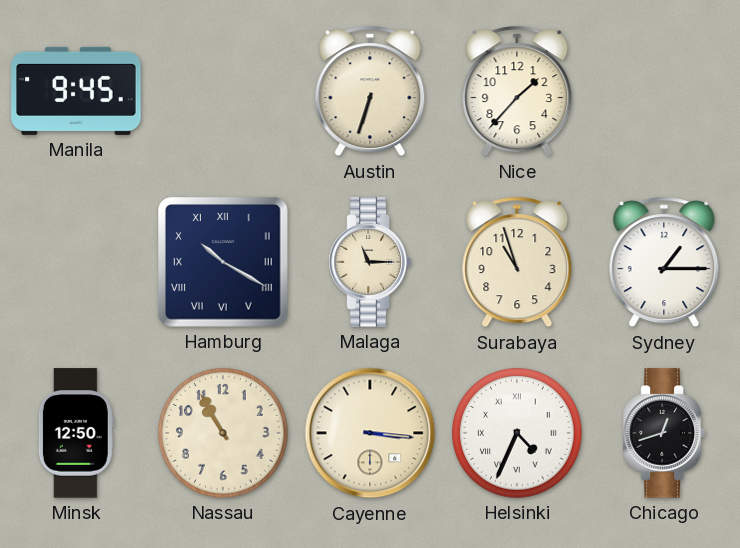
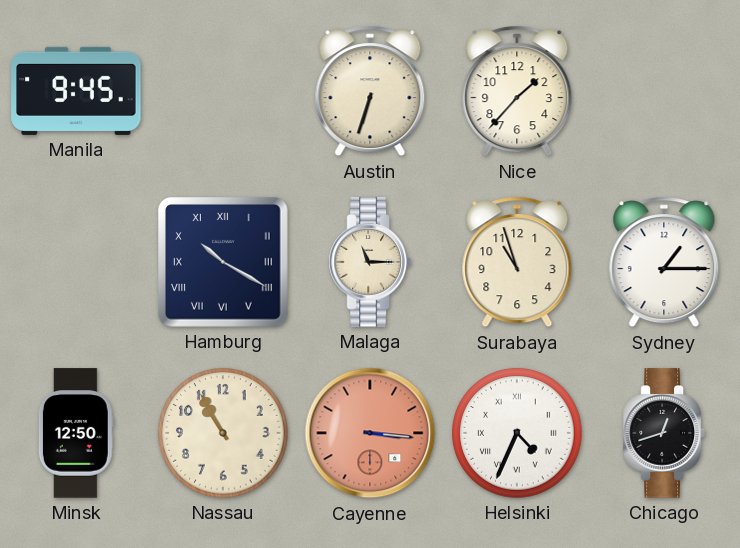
Cayenne dial: cream -> salmon
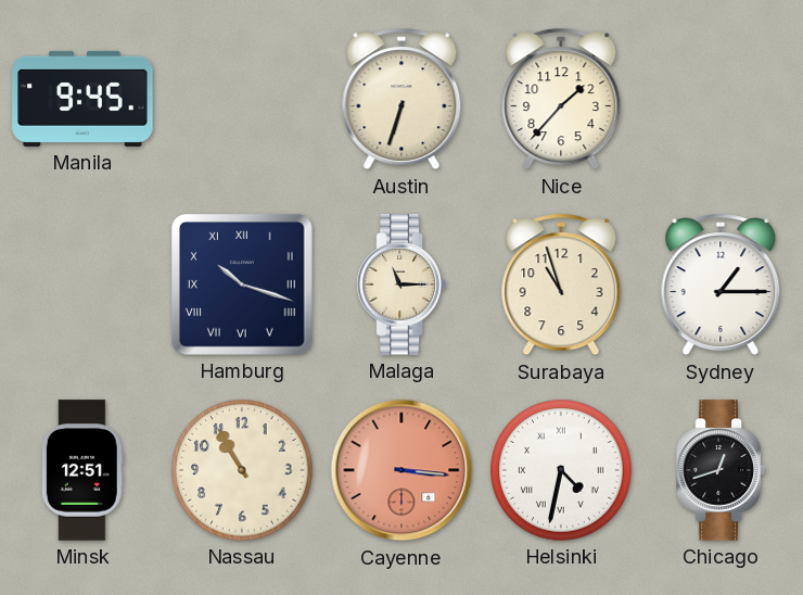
Hamburg: 10:20 -> 10:18
Minsk: 12:50 -> 12:51
Helsinki: 4:34 -> 4:32
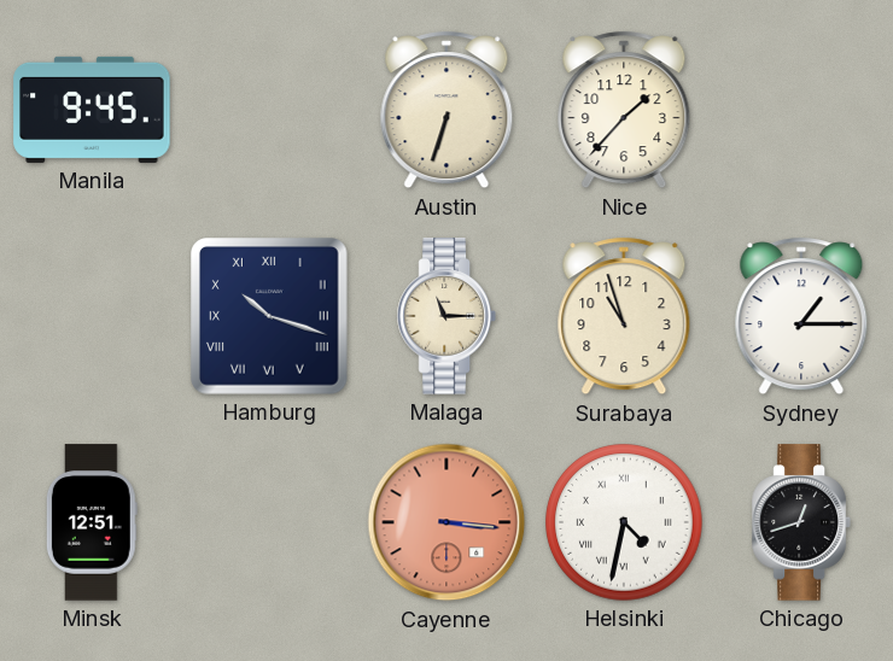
Nassau: 10:55 -> none
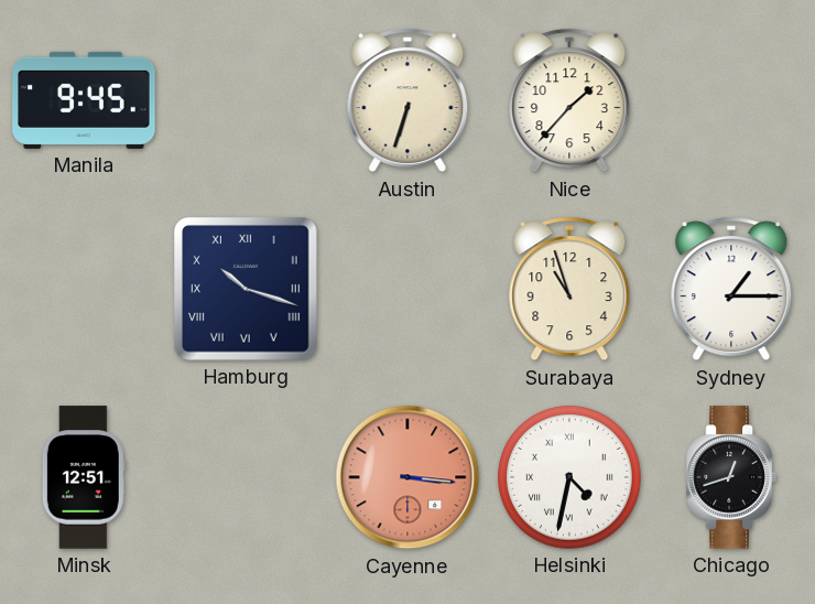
Malaga: 11:15 -> none
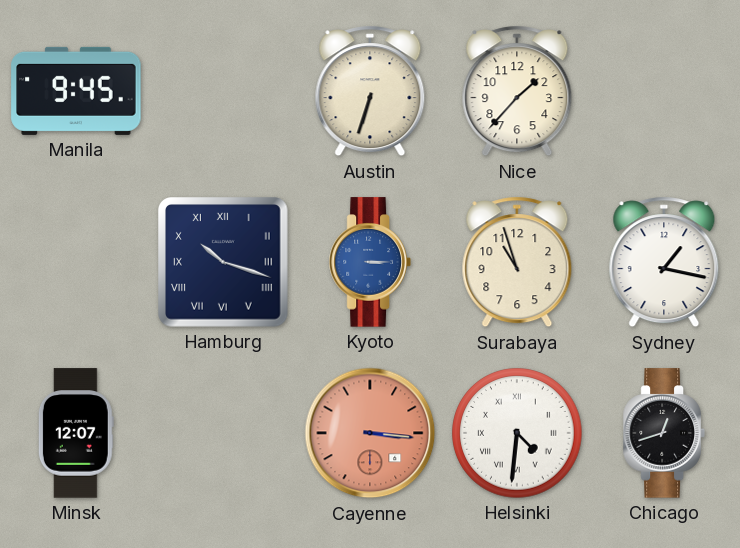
Kyoto: none -> 3:15
Sydney: 1:15 -> 1:17
Minsk: 12:51 -> 12:07
Helsinki: 4:32 -> 4:31
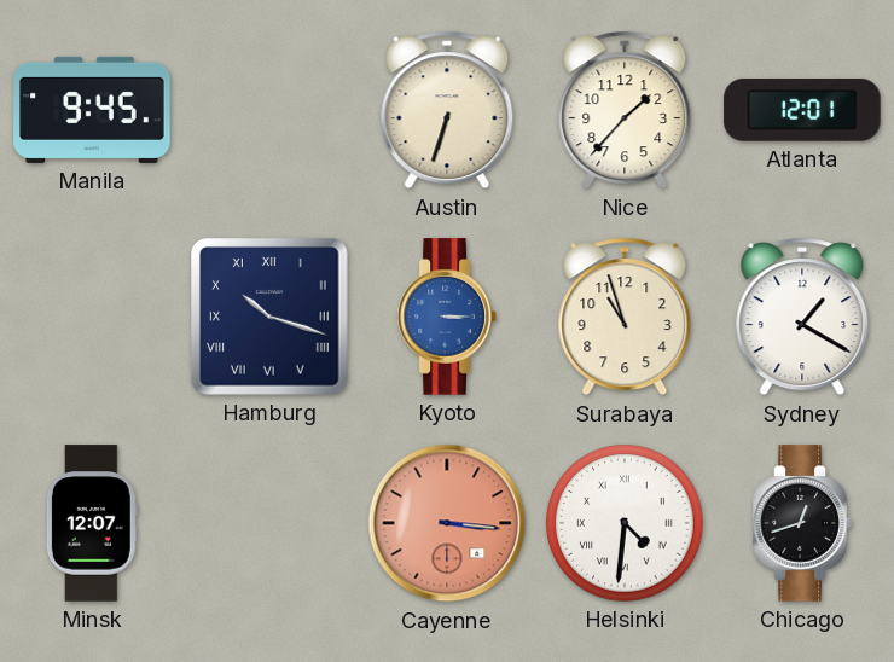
Atlanta: none -> 12:01
Sydney: 1:17 -> 1:20
